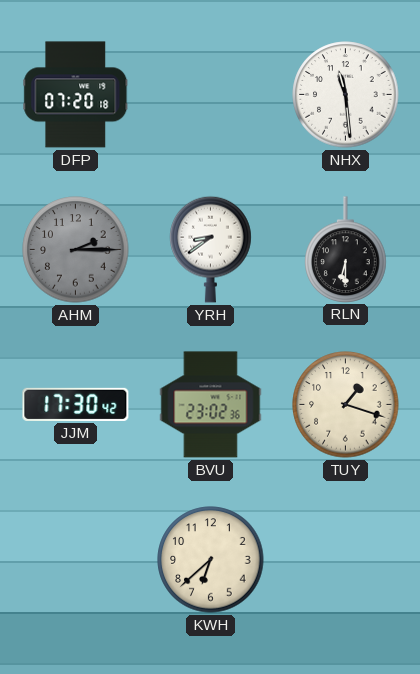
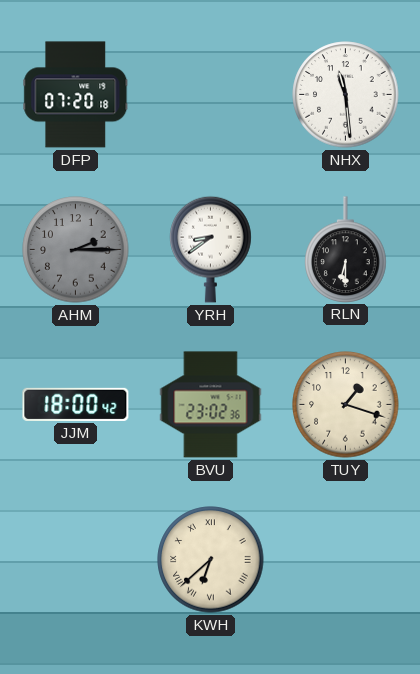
JJM: 17:30 -> 18:00
KWH numerals: Arabic -> Roman
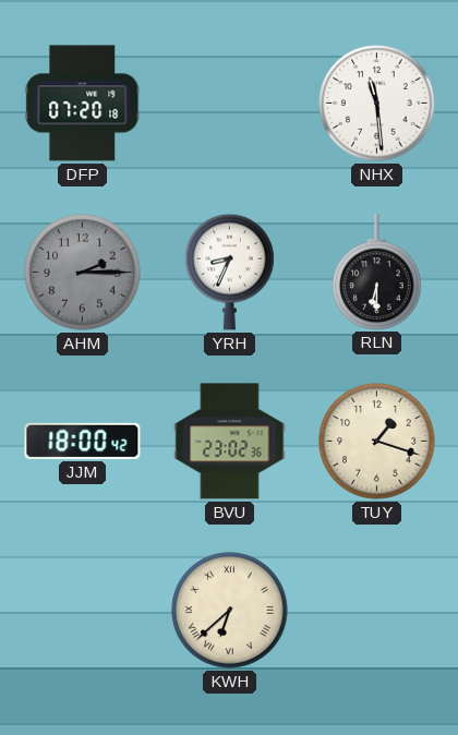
YRH: 8:39 -> 8:34
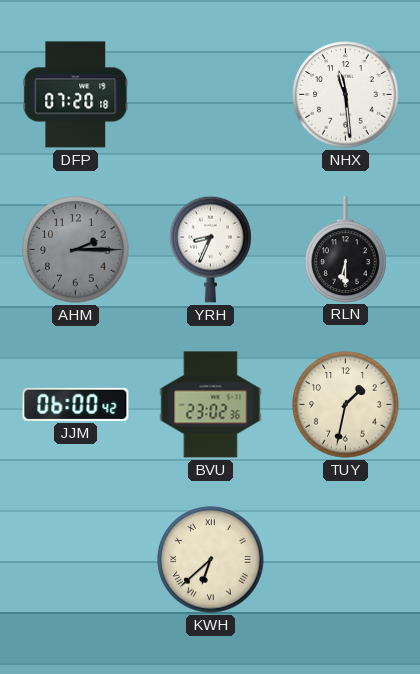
JJM: 18:00 -> 06:00
TUY: 1:18 -> 1:32
